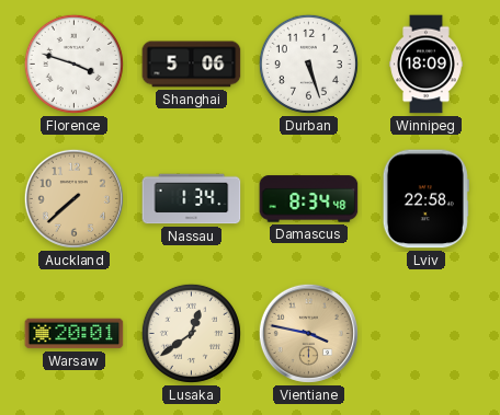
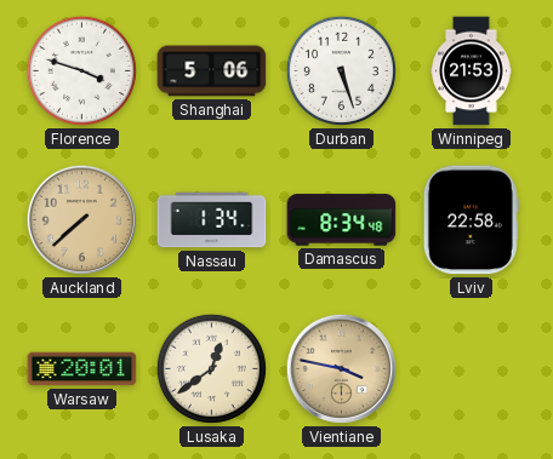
Winnipeg: 18:09 -> 21:53
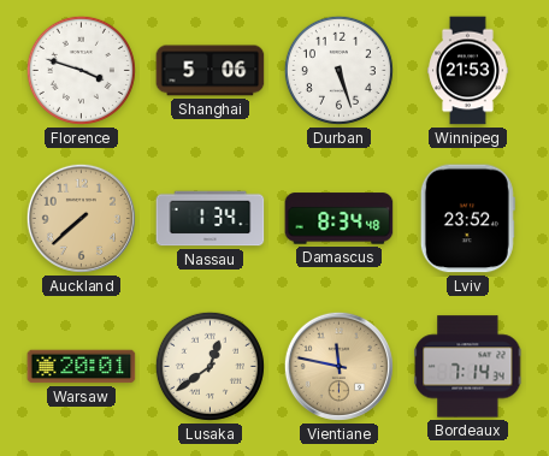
Lviv: 22:58 -> 23:52
Vientiane: 3:47 -> 11:47
Bordeaux: none -> 7:14
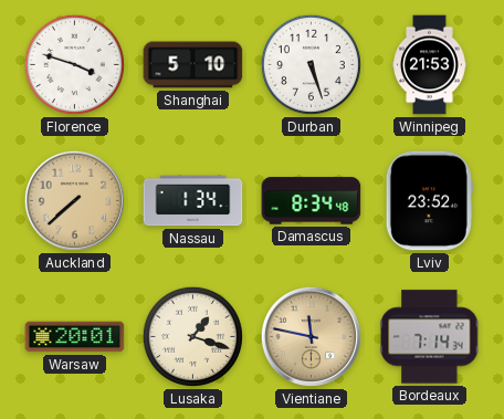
Shanghai: 5:06 -> 5:10
Lusaka: 12:39 -> 1:18
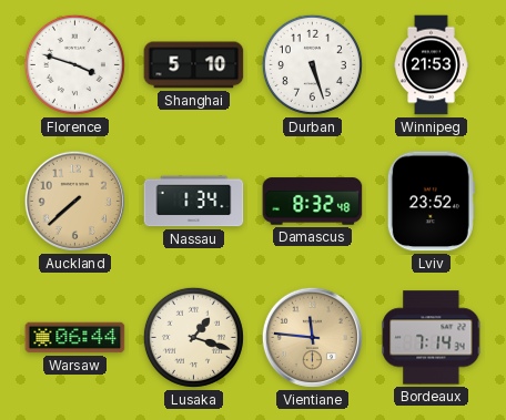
Damascus: 8:34 -> 8:32
Warsaw: 20:01 -> 06:44
Vientiane: 11:47 -> 11:46
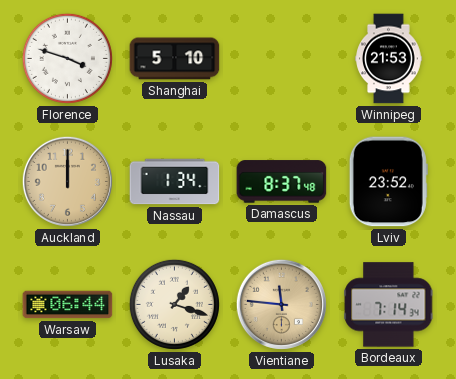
Durban: 5:27 -> none
Auckland: 7:38 -> 12:00
Damascus: 8:32 -> 8:37
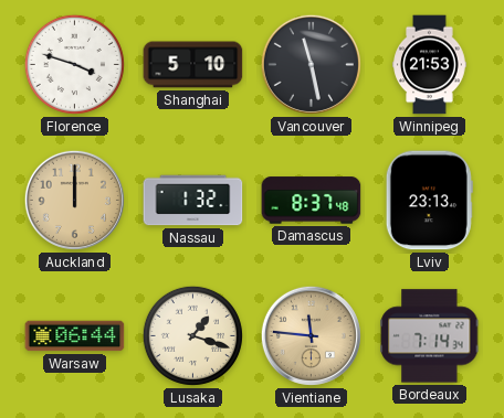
Vancouver: none -> 11:28
Nassau: 1:34 -> 1:32
Lviv: 23:52 -> 23:13
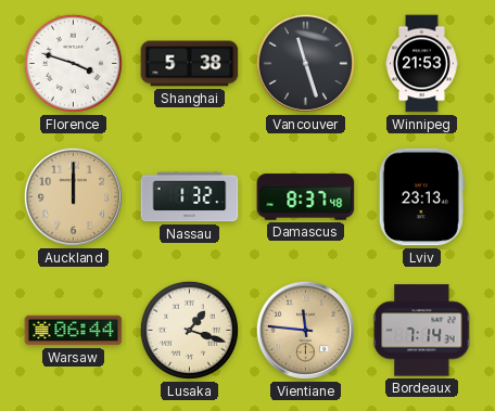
Shanghai: 5:10 -> 5:38
Vancouver: 11:28 -> 11:27
